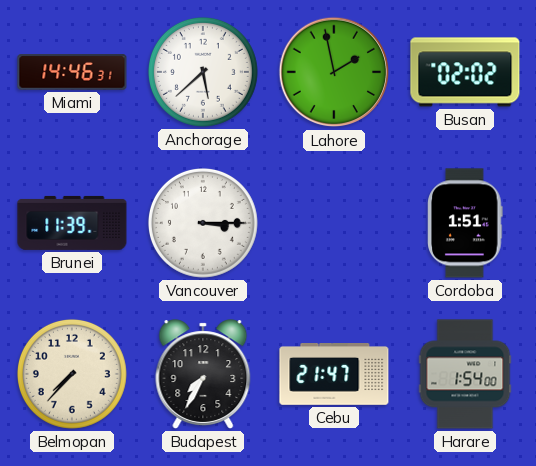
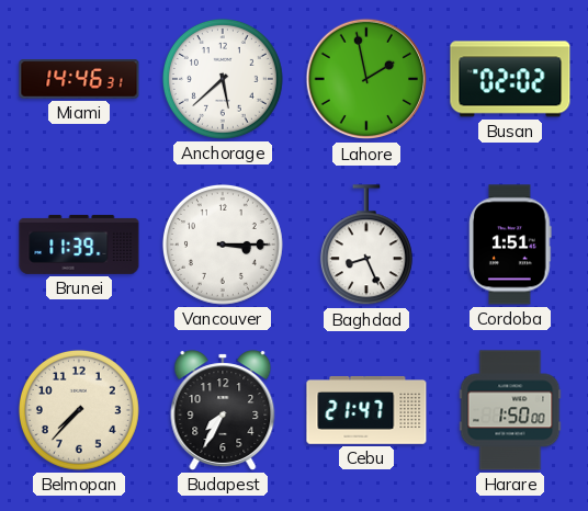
Baghdad: none -> 8:26
Harare: 1:54 -> 1:50
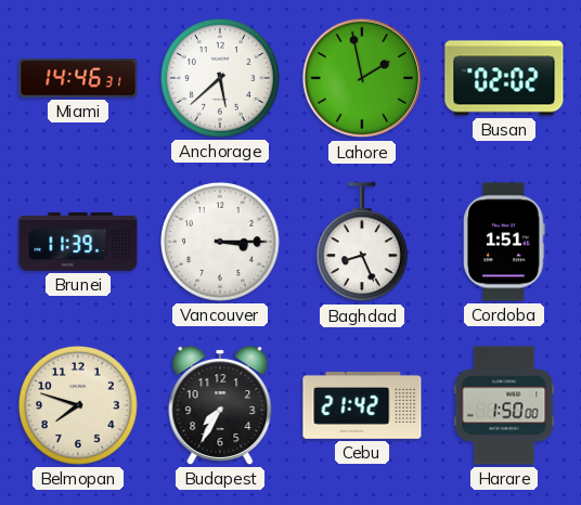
Belmopan: 7:37 -> 7:48
Cebu: 21:47 -> 21:42
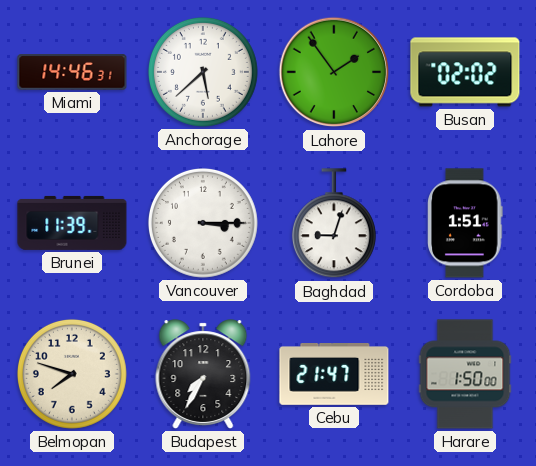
Lahore: 1:58 -> 1:54
Baghdad: 8:26 -> 9:03
Cebu: 21:42 -> 21:47
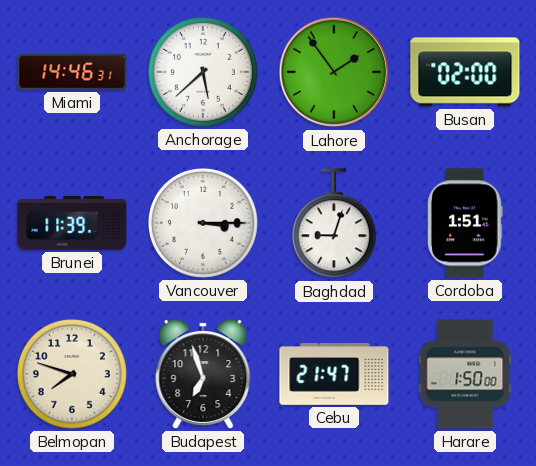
Busan: 02:02 -> 02:00
Budapest: 7:35 -> 6:57
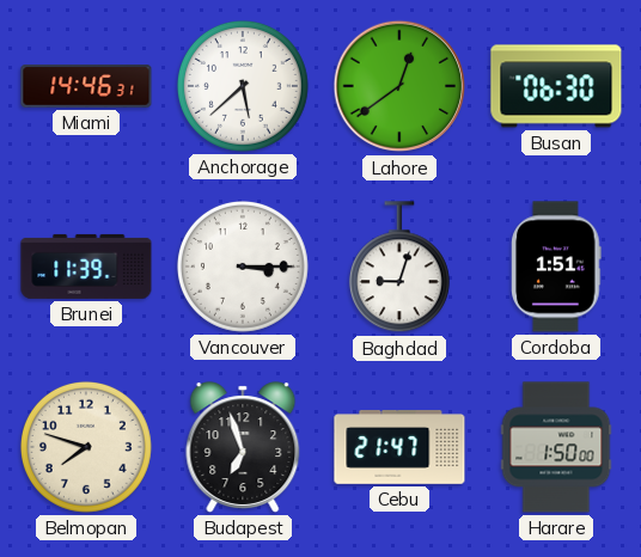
Lahore: 1:54 -> 12:39
Busan: 02:00 -> 06:30
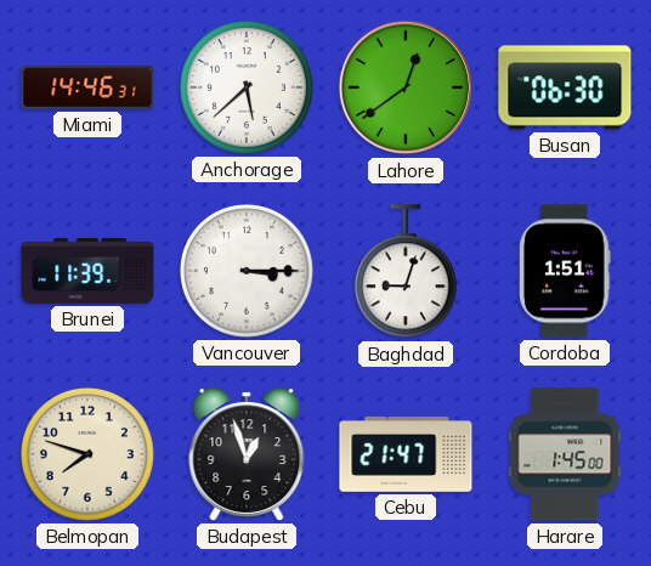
Budapest: 6:57 -> 12:57
Harare: 1:50 -> 1:45
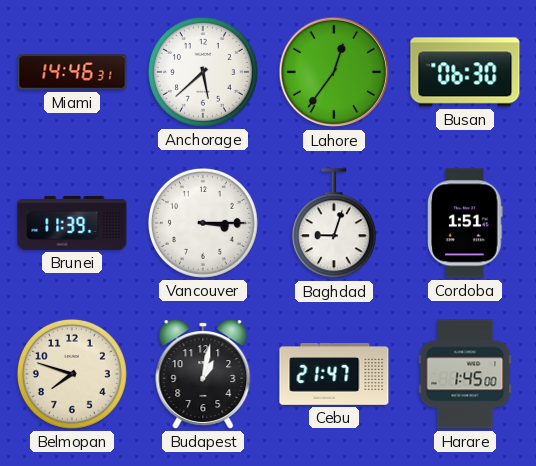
Lahore: 12:39 -> 12:36
Budapest: 12:57 -> 1:02
